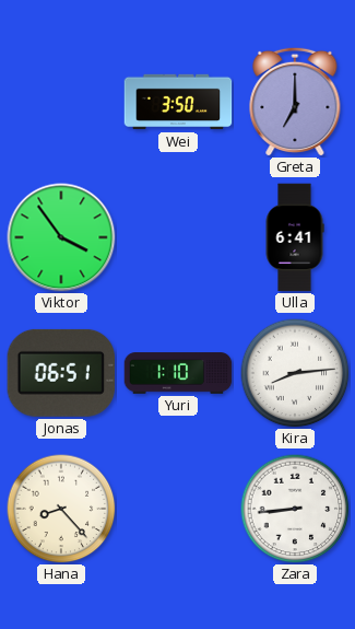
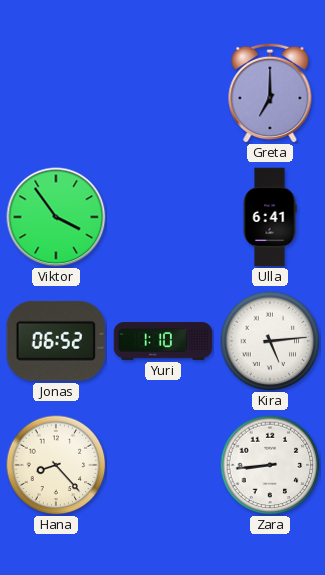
Wei: 3:50 -> none
Jonas: 06:51 -> 06:52
Kira: 8:14 -> 5:14
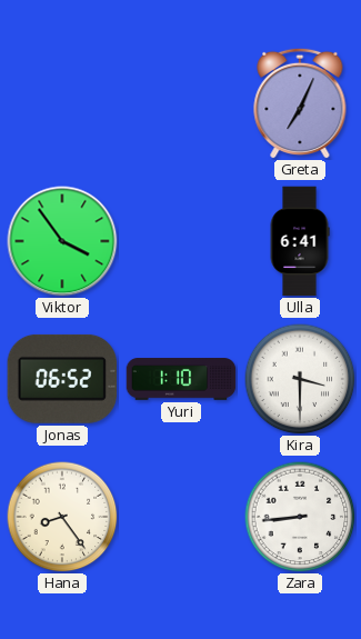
Greta: 7:00 -> 7:04
Kira: 5:14 -> 3:30
Hana: 8:23 -> 8:24
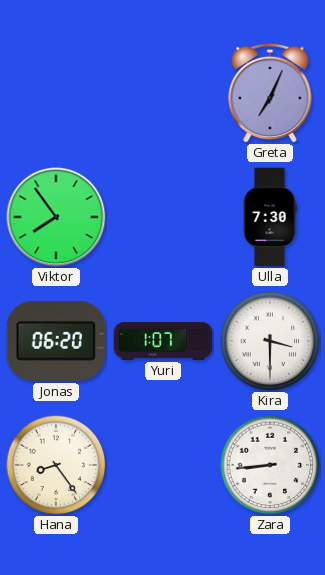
Viktor: 3:54 -> 7:54
Ulla: 6:41 -> 7:30
Jonas: 06:52 -> 06:20
Yuri: 1:10 -> 1:07
